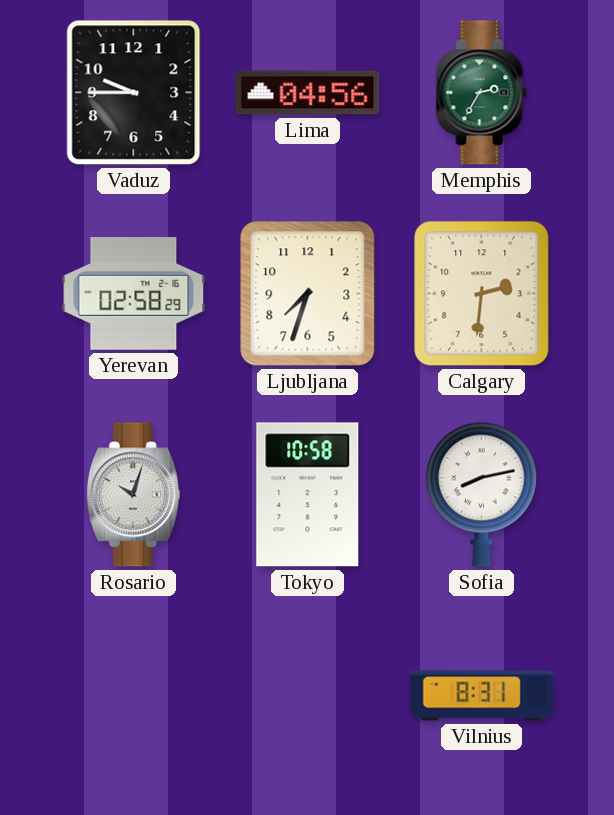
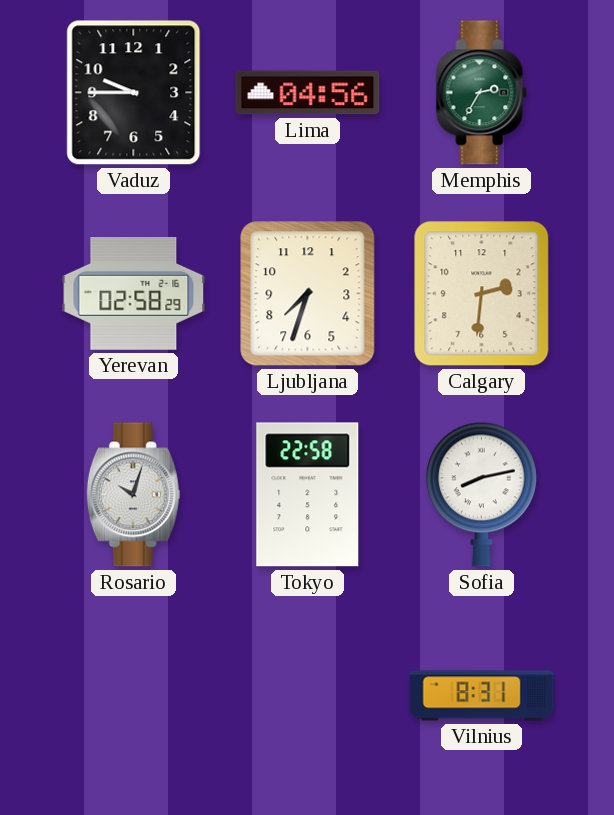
Tokyo: 10:58 -> 22:58
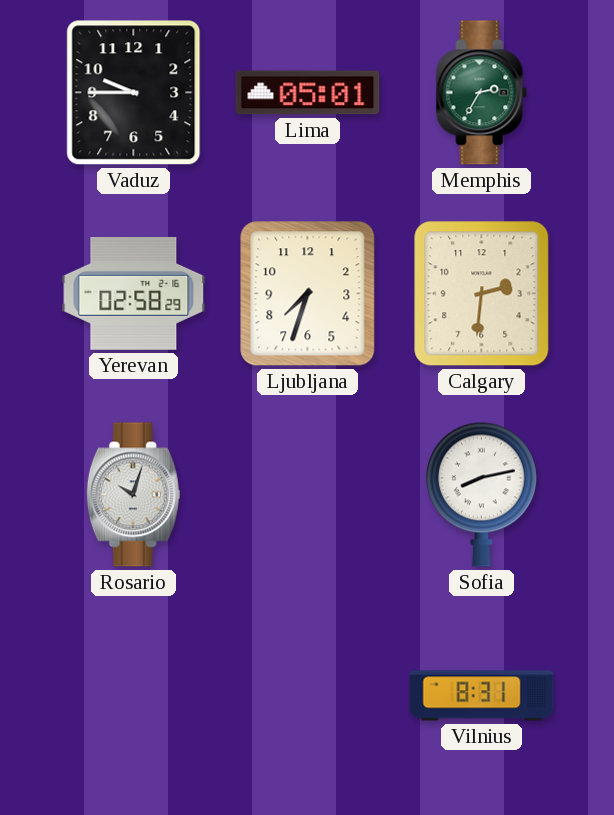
Lima: 04:56 -> 05:01
Tokyo: 22:58 -> none
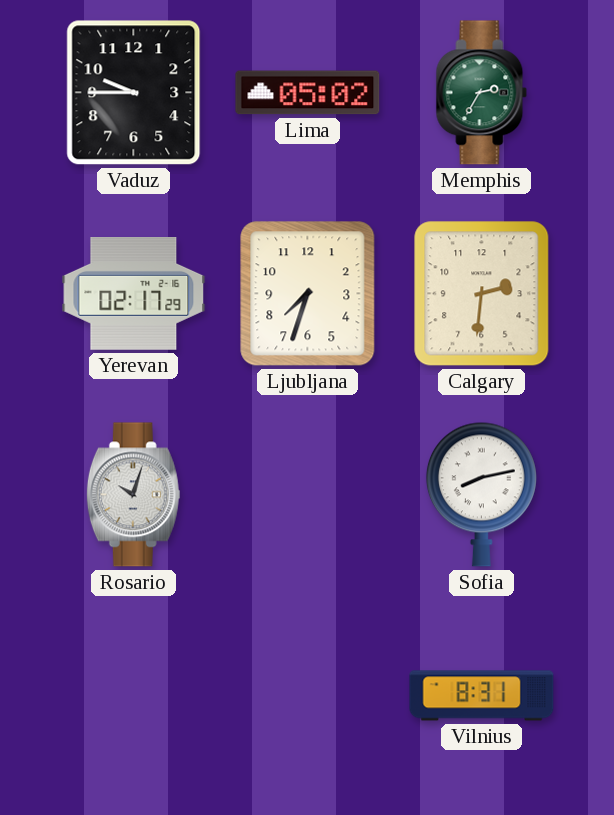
Lima: 05:01 -> 05:02
Yerevan: 02:58 -> 02:17
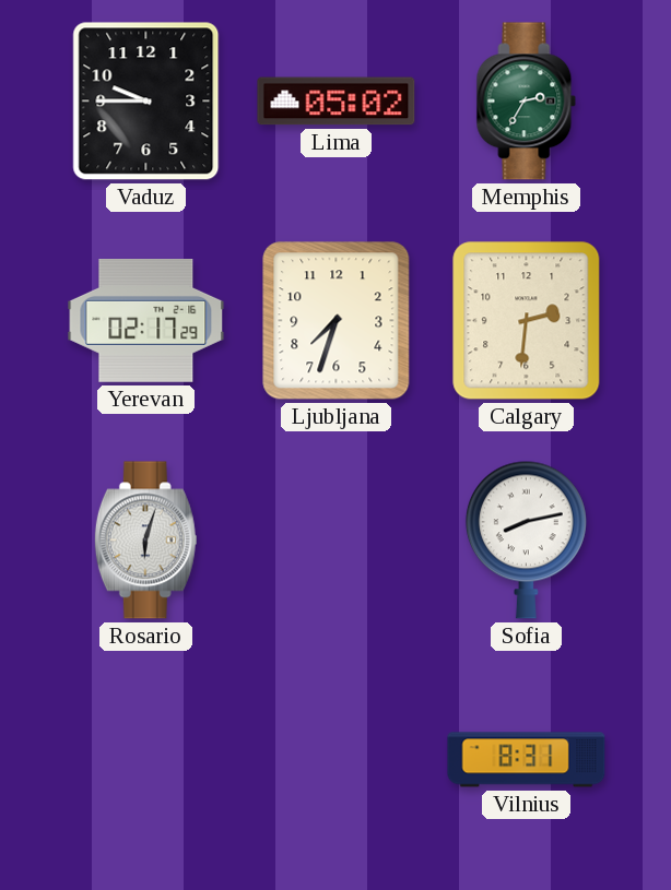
Rosario: 10:03 -> 6:03
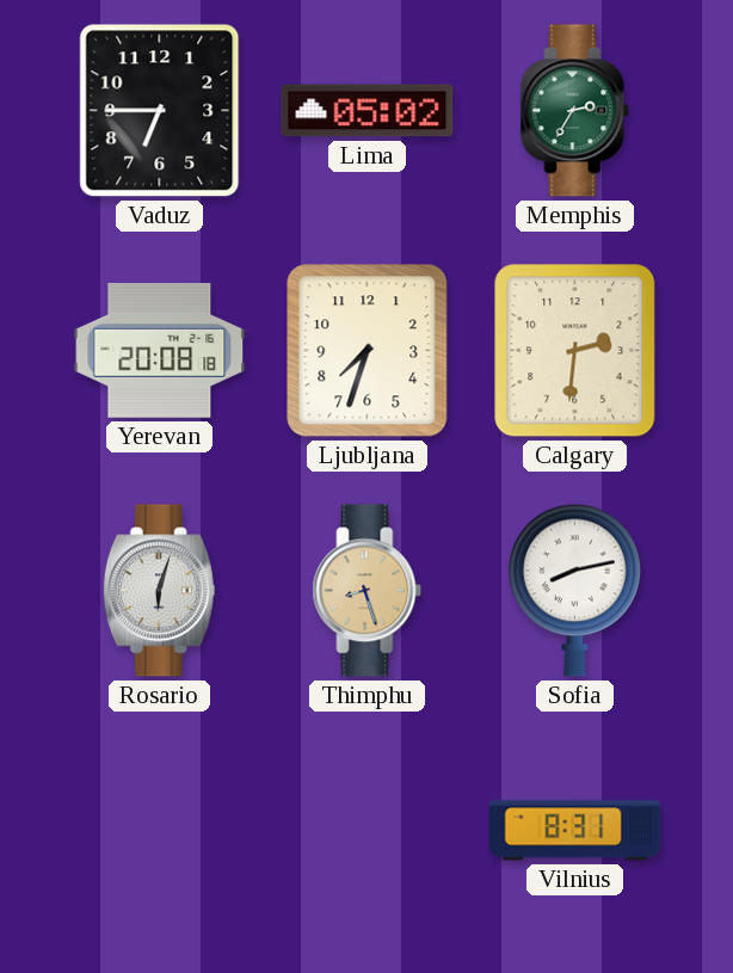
Vaduz: 9:45 -> 6:45
Yerevan: 02:17 -> 20:08
Thimphu: none -> 8:27
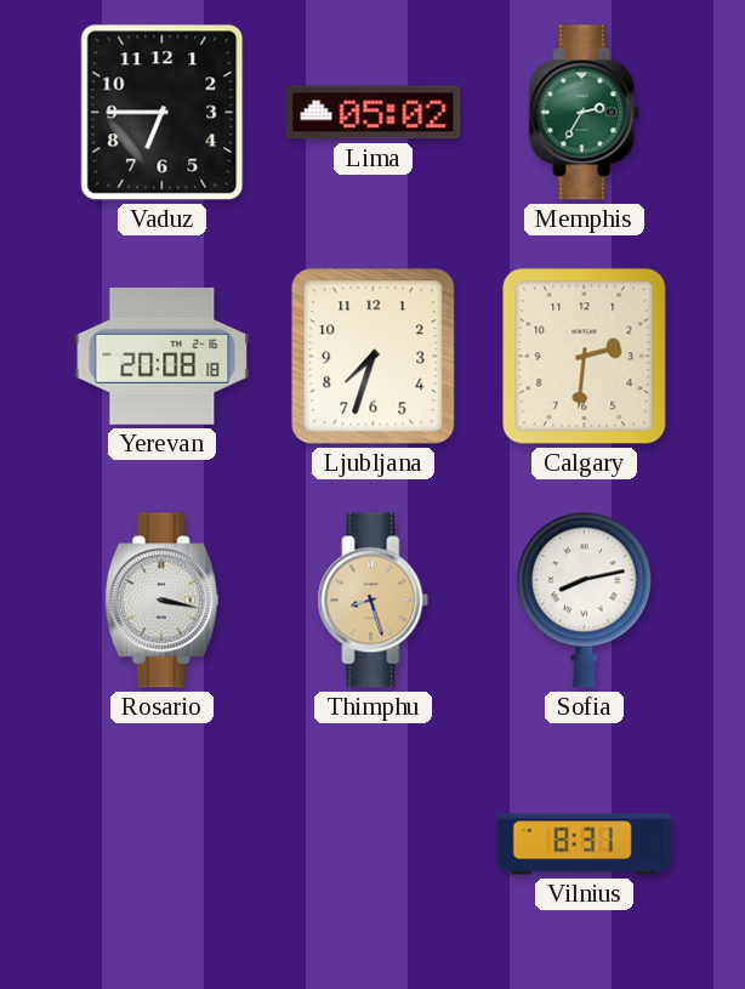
Rosario: 6:03 -> 3:17
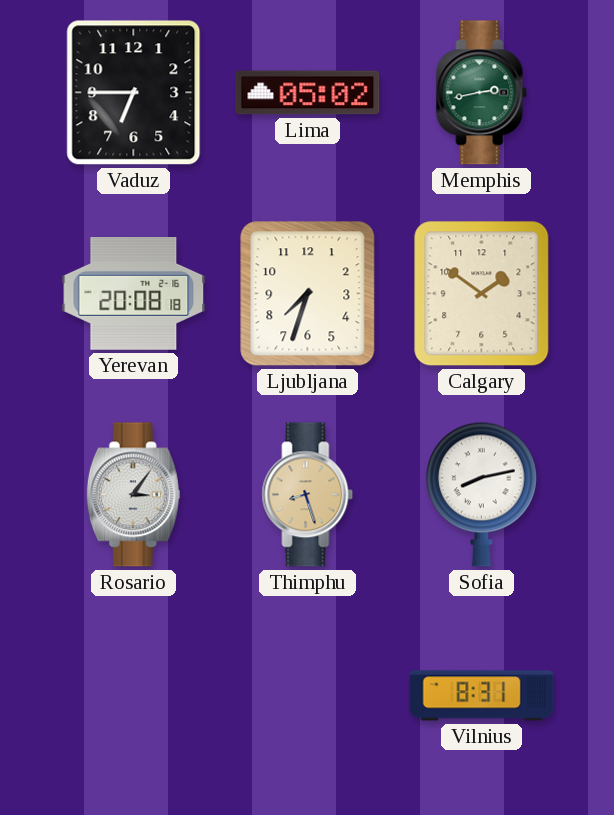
Memphis: 2:35 -> 2:43
Calgary: 2:31 -> 1:51
Rosario: 3:17 -> 3:06
